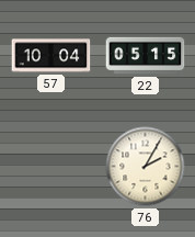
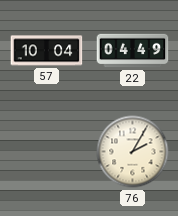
22: 05:15 -> 04:49
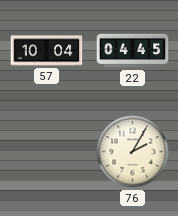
22: 04:49 -> 04:45
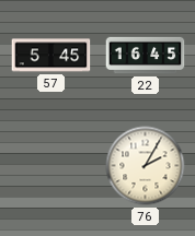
57: 10:04 -> 5:45
22: 04:45 -> 16:45
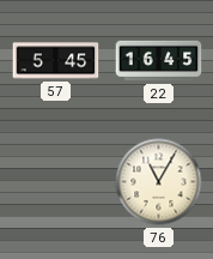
76: 2:05 -> 11:05
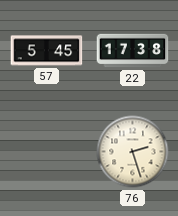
22: 16:45 -> 17:38
76: 11:05 -> 2:27
